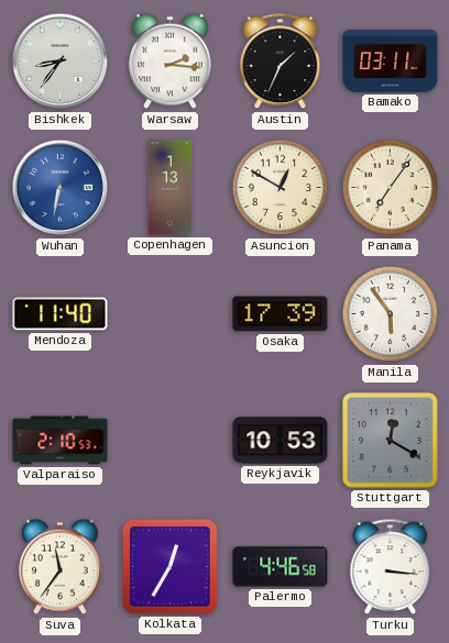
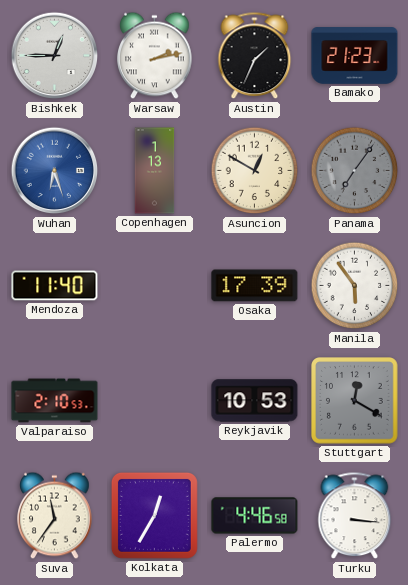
Bishkek: 8:36 -> 12:45
Warsaw: 2:16 -> 2:13
Bamako: 03:11 -> 21:23
Wuhan: 6:32 -> 6:27
Panama dial: cream -> grey
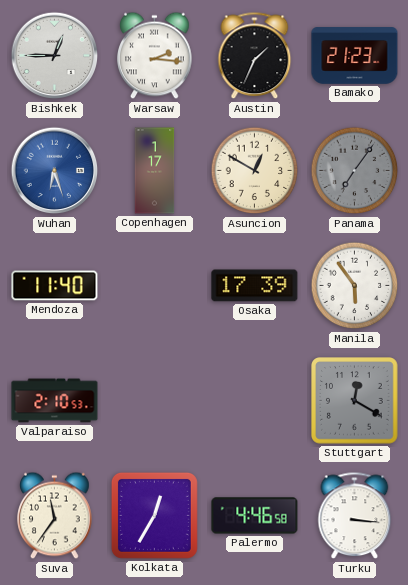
Warsaw: 2:13 -> 2:16
Copenhagen: 1:13 -> 1:17
Reykjavik: 10:53 -> none
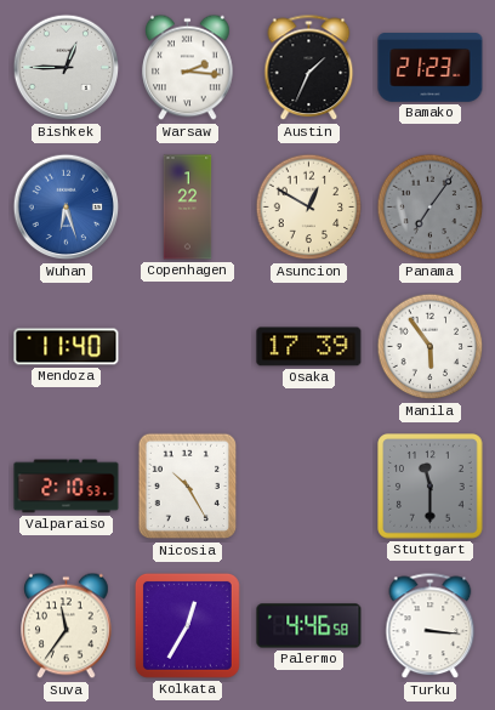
Copenhagen: 1:17 -> 1:22
Nicosia: none -> 10:25
Stuttgart: 12:20 -> 11:30
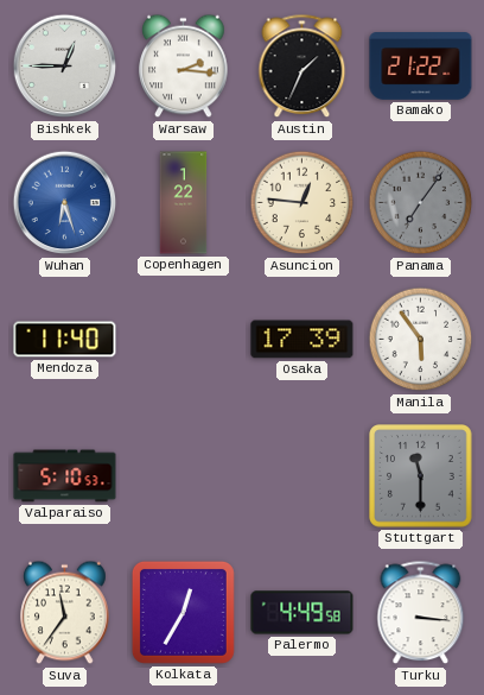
Bamako: 21:23 -> 21:22
Asuncion: 12:50 -> 12:46
Valparaiso: 2:10 -> 5:10
Nicosia: 10:25 -> none
Palermo: 4:46 -> 4:49
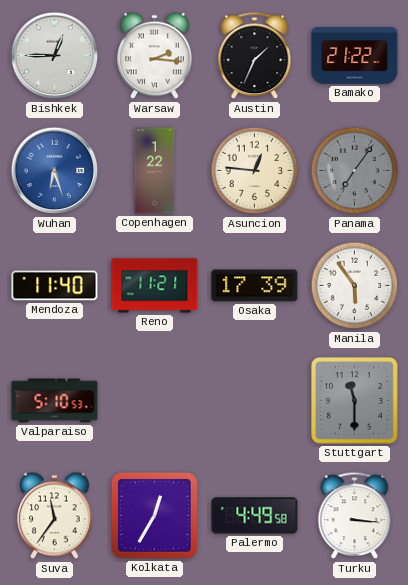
Reno: none -> 11:21
